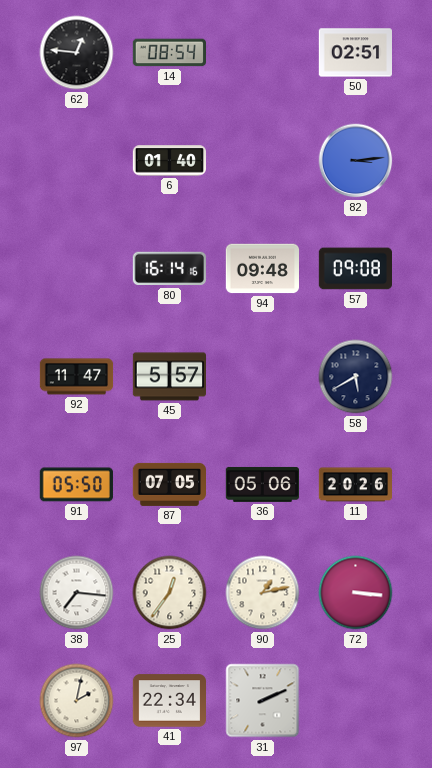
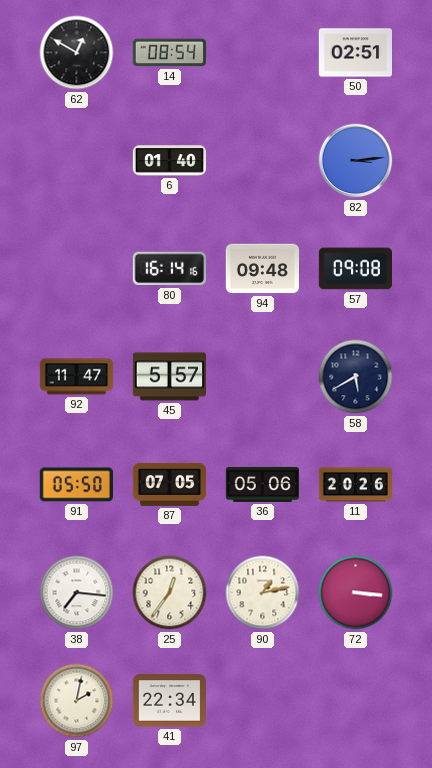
62: 12:46 -> 12:50
31: 2:11 -> none
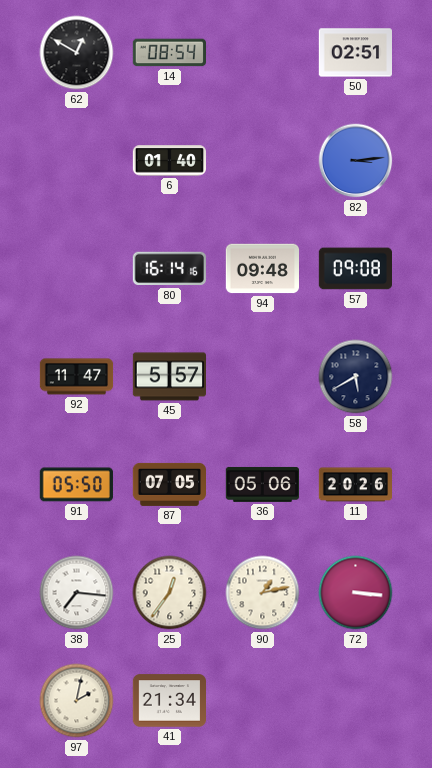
41: 22:34 -> 21:34
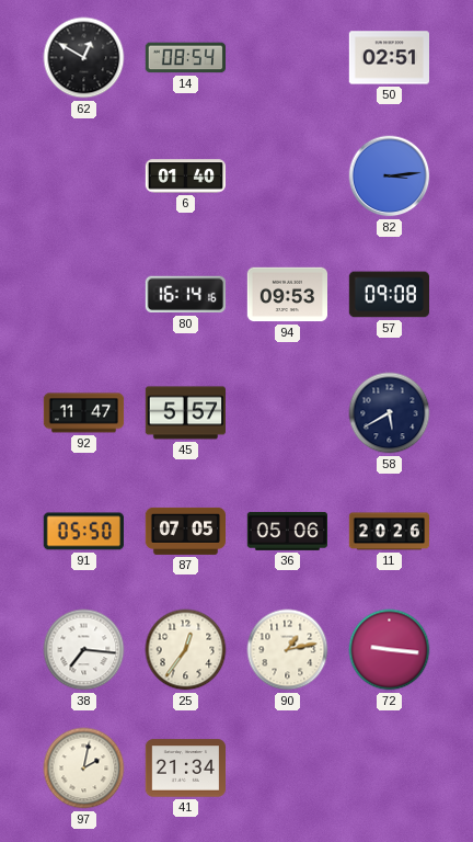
94: 09:48 -> 09:53
72: 3:16 -> 9:16
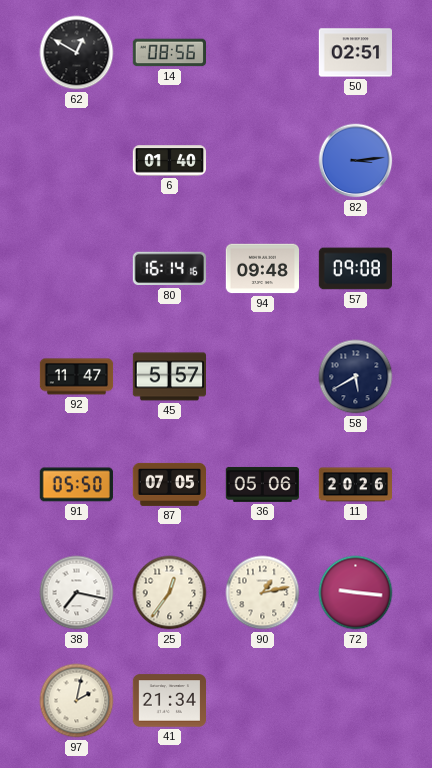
14: 08:54 -> 08:56
94: 09:53 -> 09:48
38: 7:16 -> 7:17
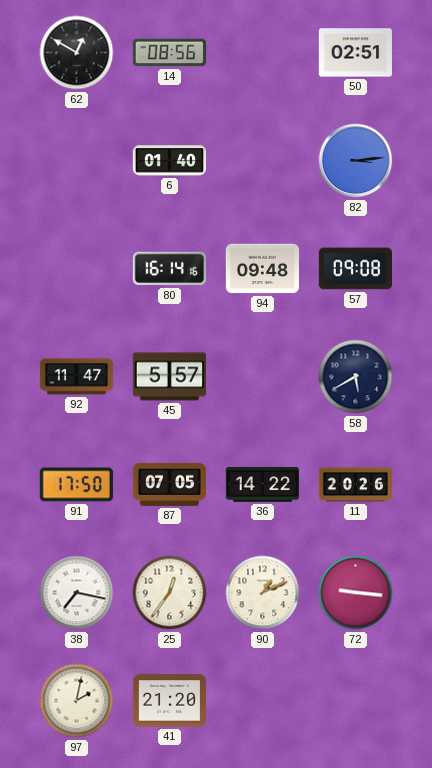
91: 05:50 -> 17:50
36: 05:06 -> 14:22
90: 1:13 -> 1:11
41: 21:34 -> 21:20
